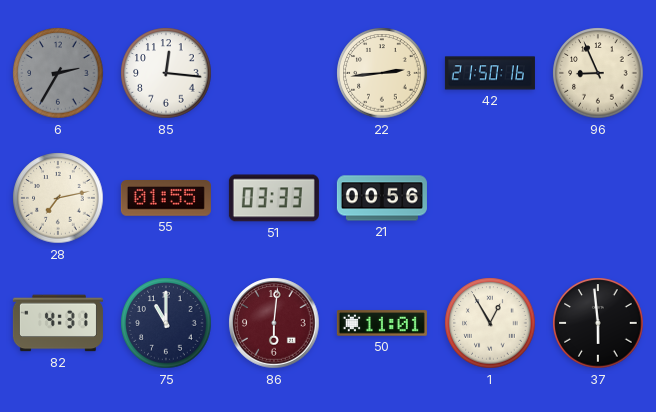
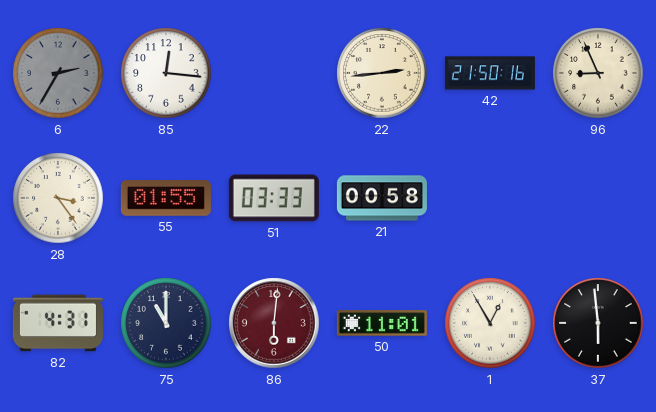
28: 7:13 -> 3:24
21: 00:56 -> 00:58
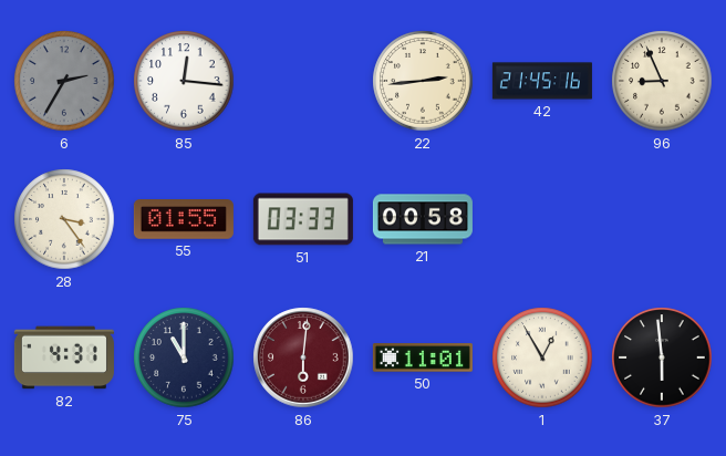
42: 21:50 -> 21:45
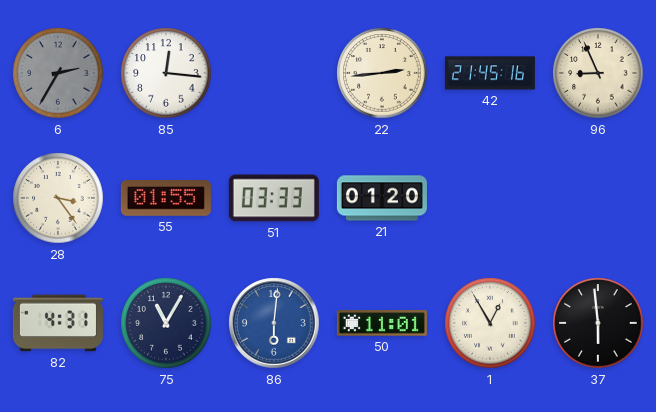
21: 00:58 -> 01:20
75: 11:00 -> 11:05
86 dial: burgundy -> blue
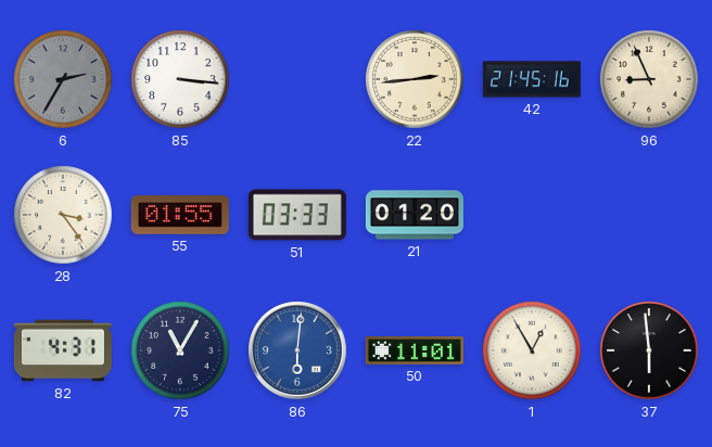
85: 12:16 -> 3:16
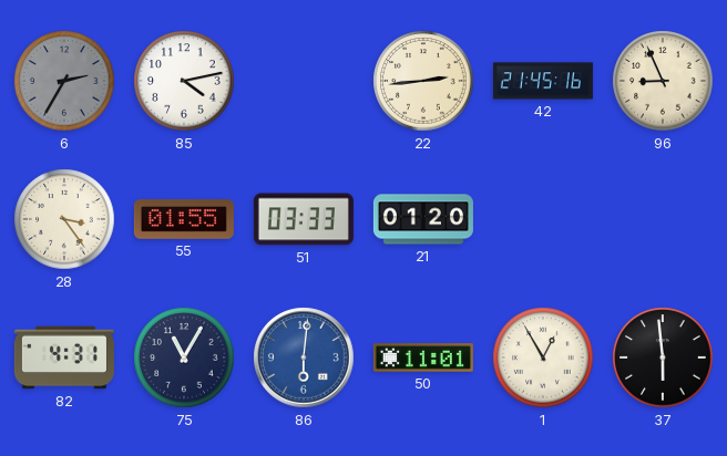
85: 3:16 -> 4:13
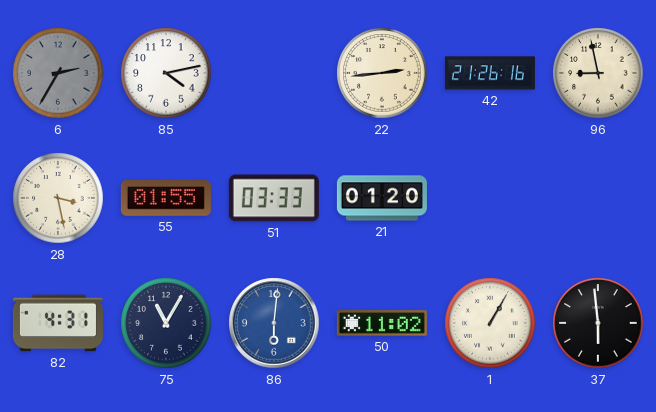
42: 21:45 -> 21:26
96: 8:56 -> 8:58
28: 3:24 -> 3:28
50: 11:01 -> 11:02
1: 12:55 -> 1:05
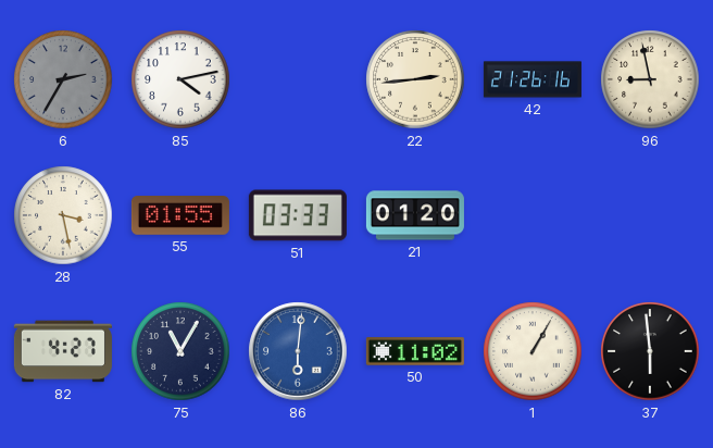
82: 4:31 -> 4:27
